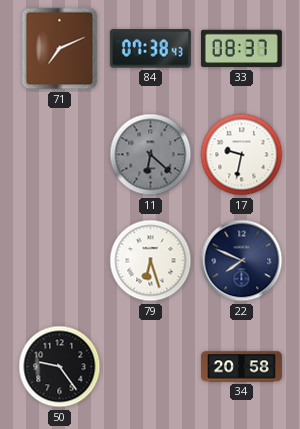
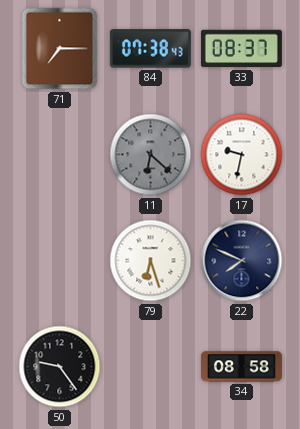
71: 7:11 -> 7:15
34: 20:58 -> 08:58
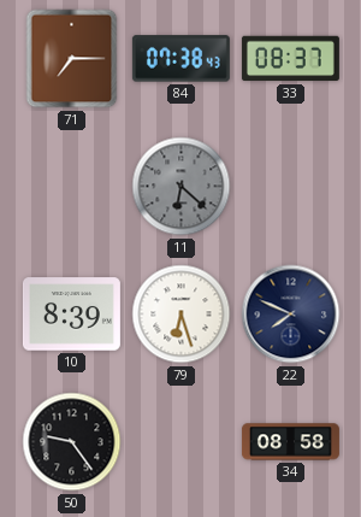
17: 9:32 -> none
10: none -> 8:39
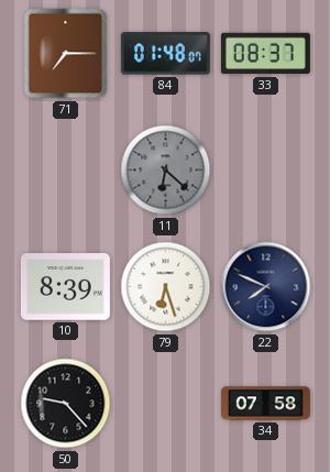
84: 07:38 -> 01:48
50: 9:24 -> 9:23
34: 08:58 -> 07:58
